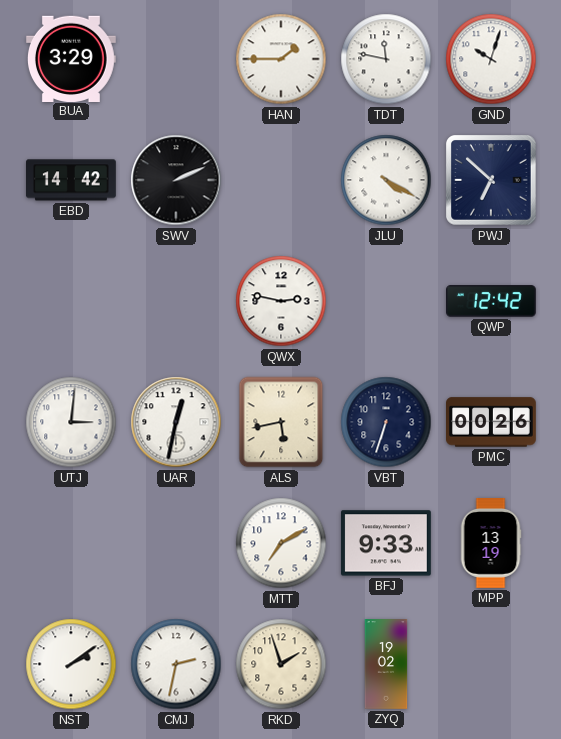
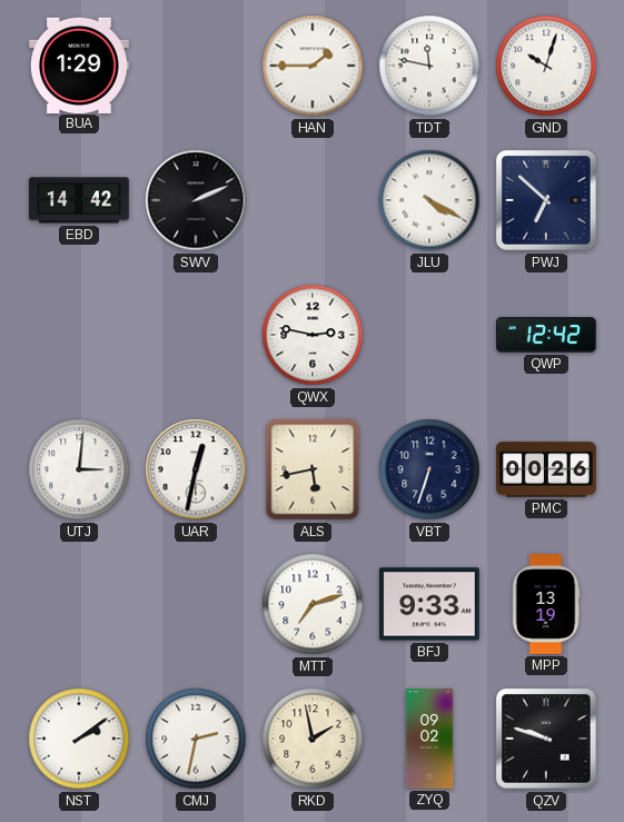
BUA: 3:29 -> 1:29
MTT: 7:10 -> 7:12
RKD: 1:57 -> 1:58
ZYQ: 19:02 -> 09:02
QZV: none -> 9:48
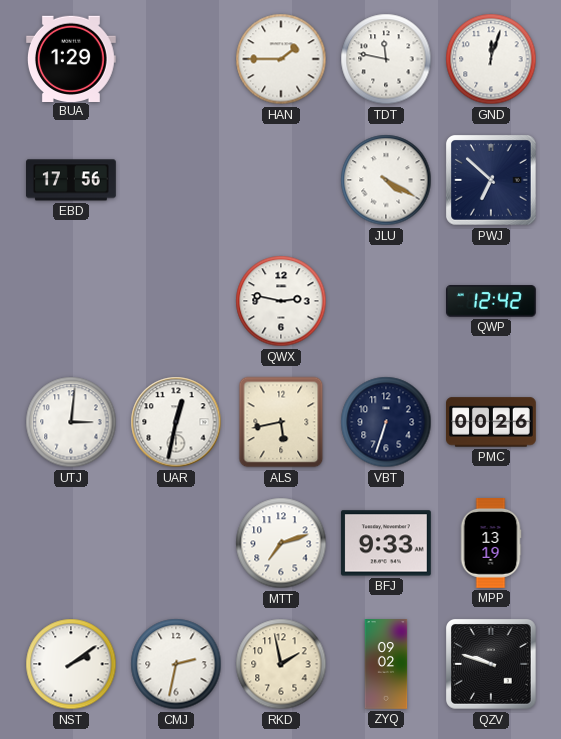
GND: 10:03 -> 12:03
EBD: 14:42 -> 17:56
SWV: 2:11 -> none
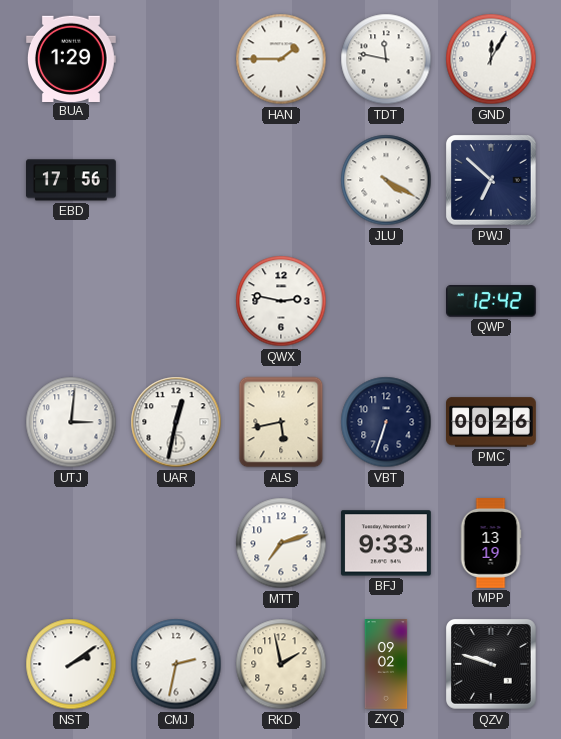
GND: 12:03 -> 12:05
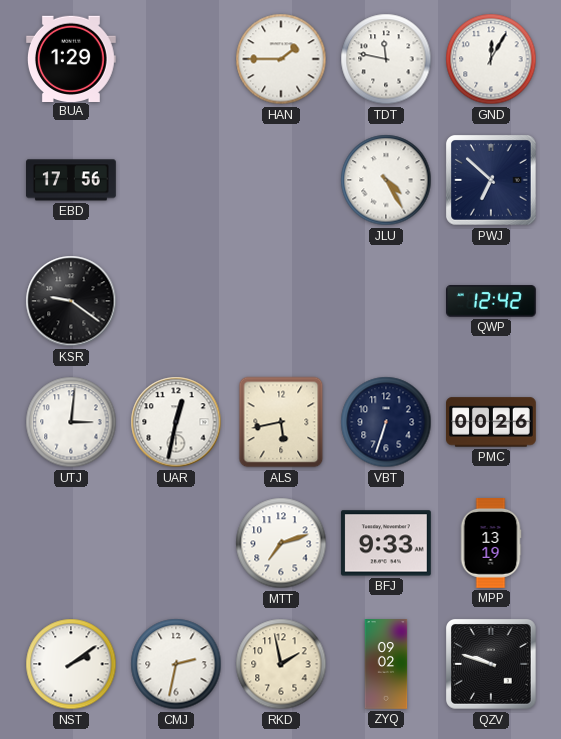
JLU: 4:20 -> 4:25
KSR: none -> 9:21
QWX: 2:47 -> none
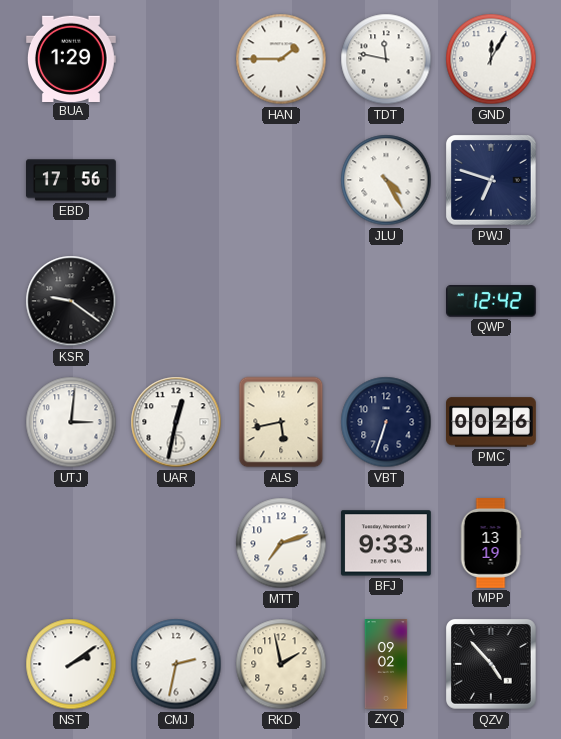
PWJ: 6:52 -> 6:48
QZV: 9:48 -> 4:53
